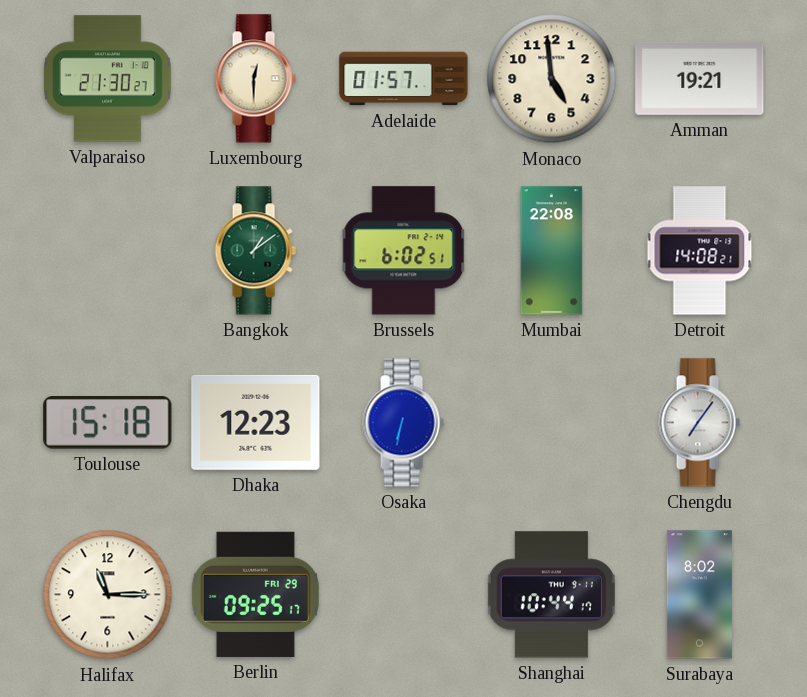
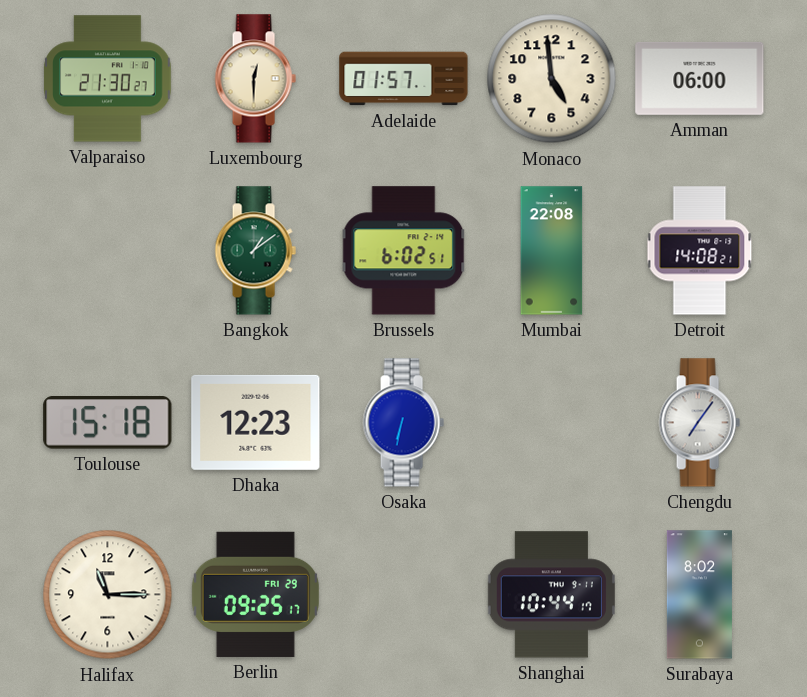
Amman: 19:21 -> 06:00
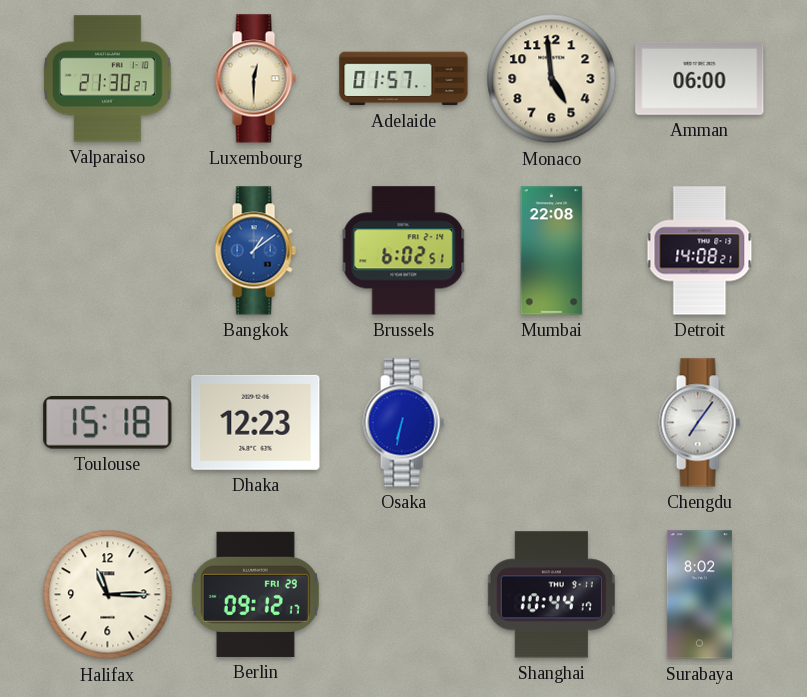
Bangkok dial: green -> blue
Berlin: 09:25 -> 09:12
